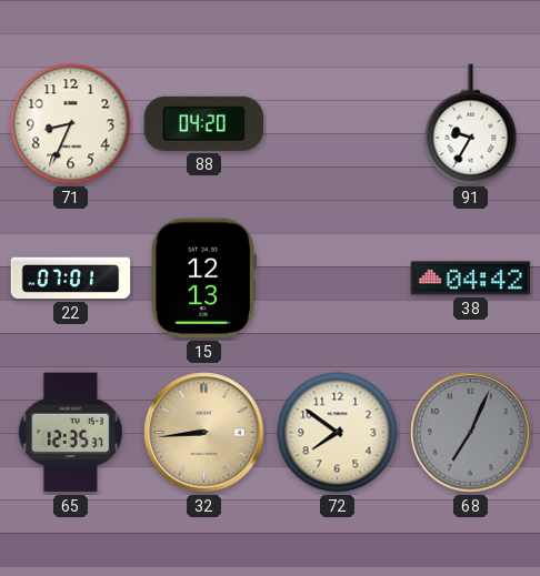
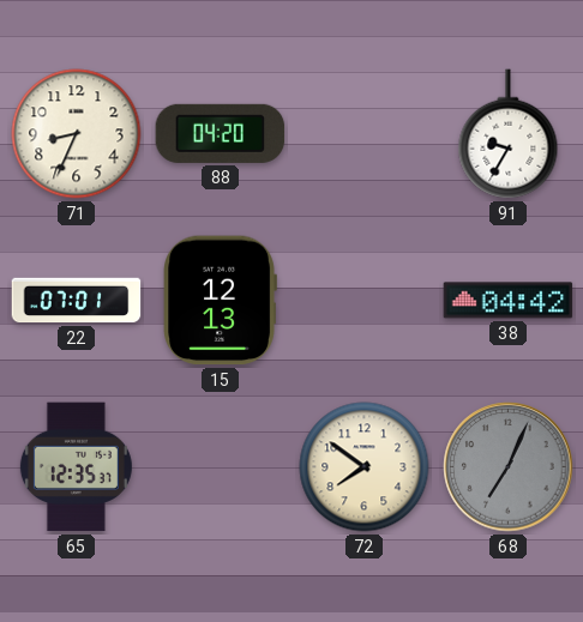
32: 8:44 -> none
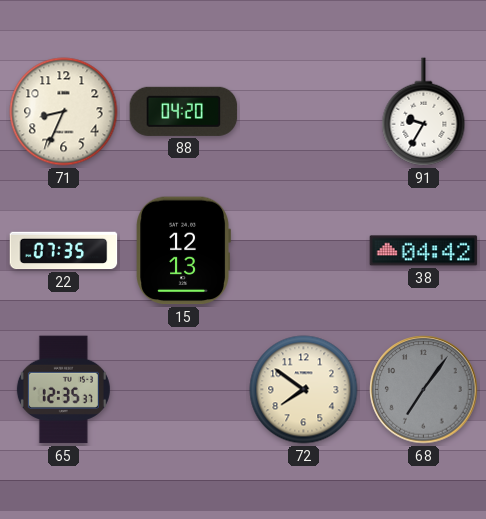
22: 07:01 -> 07:35
68: 7:04 -> 7:06
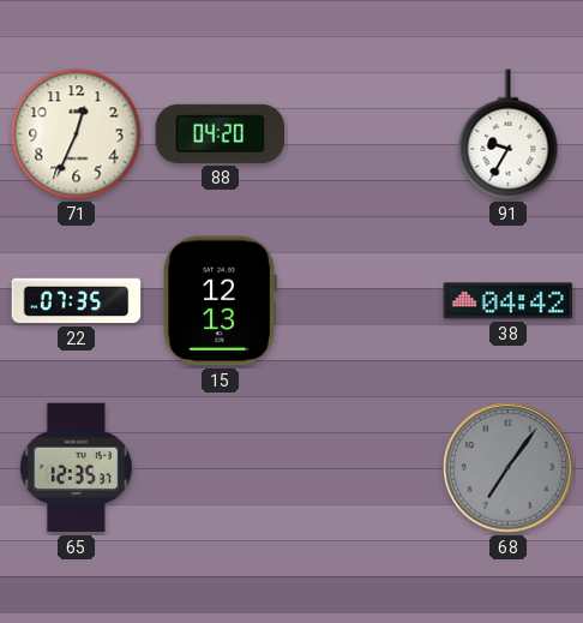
71: 8:34 -> 12:34
72: 7:51 -> none
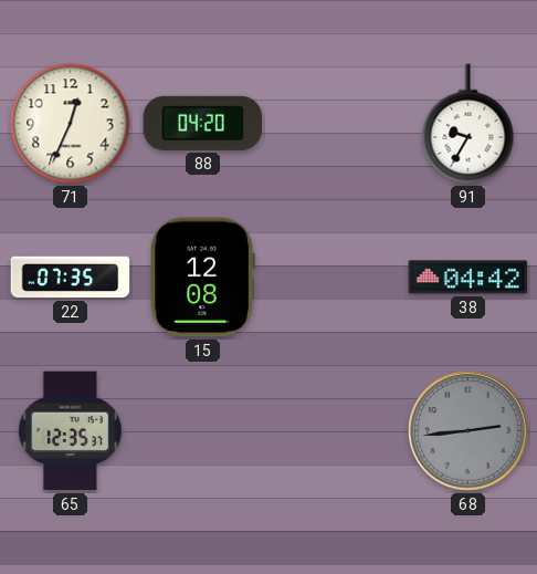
15: 12:13 -> 12:08
68: 7:06 -> 2:44
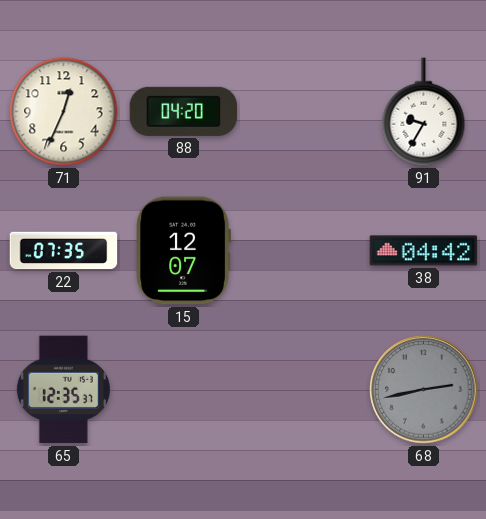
15: 12:08 -> 12:07
68: 2:44 -> 2:43
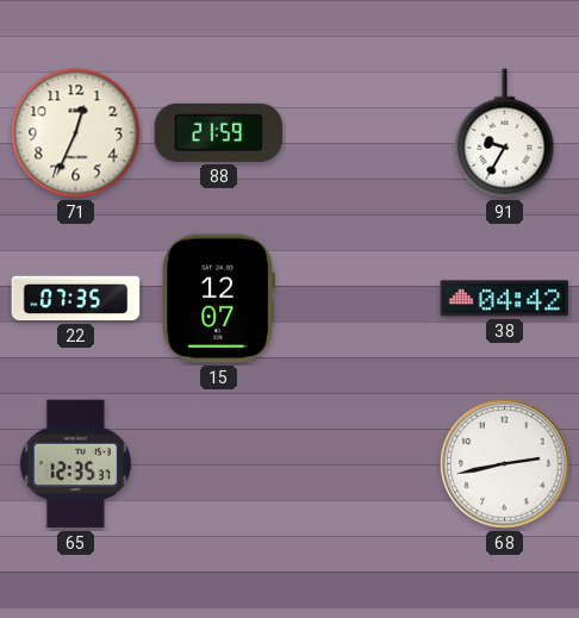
88: 04:20 -> 21:59
68 dial: grey -> white
